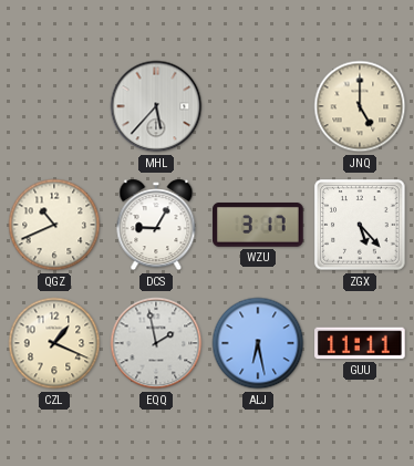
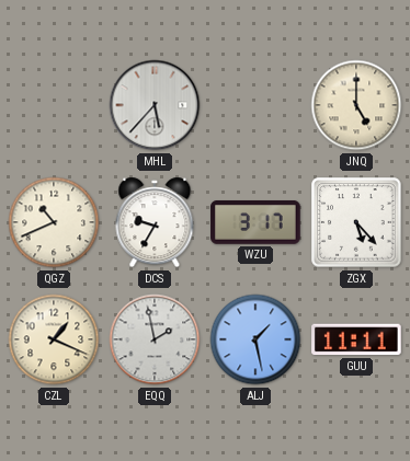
DCS: 9:05 -> 9:35
ALJ: 6:28 -> 1:28
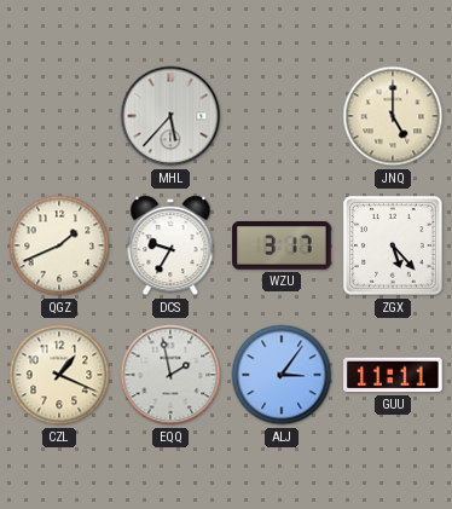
QGZ: 10:41 -> 1:41
ALJ: 1:28 -> 3:06
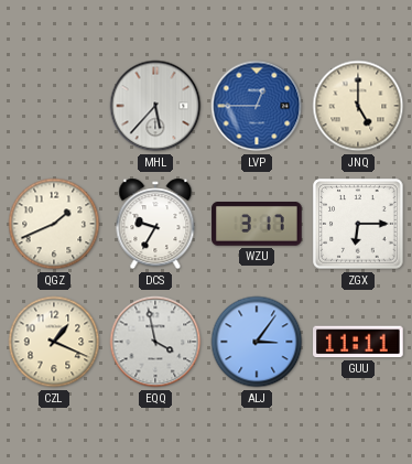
LVP: none -> 12:45
ZGX: 5:23 -> 6:15
EQQ: 1:58 -> 3:58
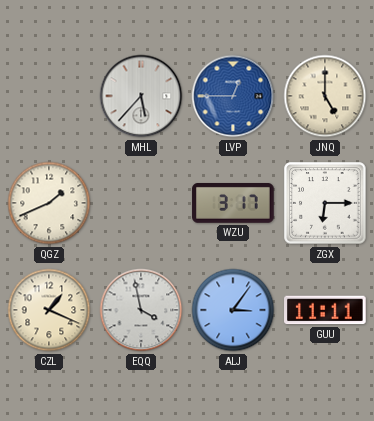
DCS: 9:35 -> none
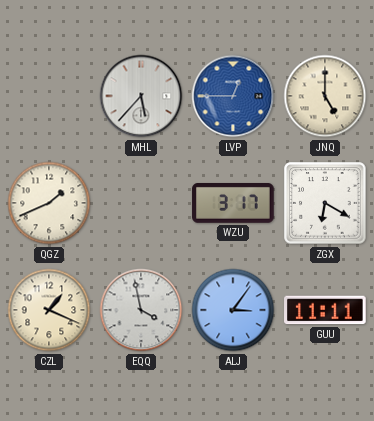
ZGX: 6:15 -> 6:20
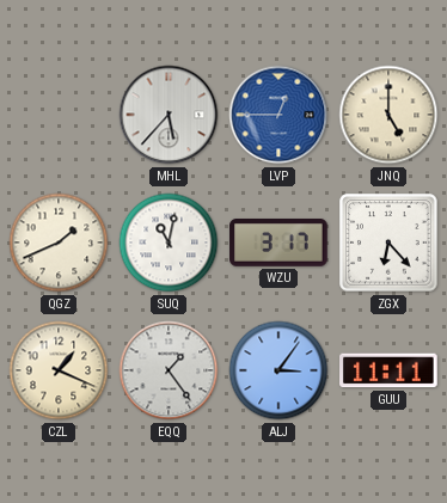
SUQ: none -> 11:02
ZGX: 6:20 -> 6:23
EQQ: 3:58 -> 1:24
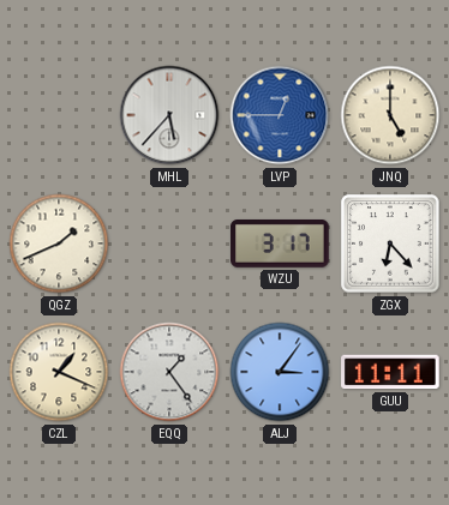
SUQ: 11:02 -> none
